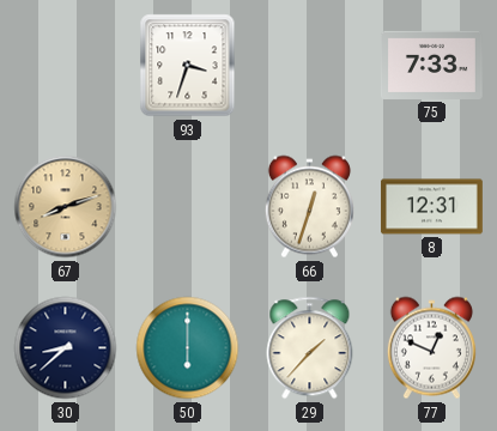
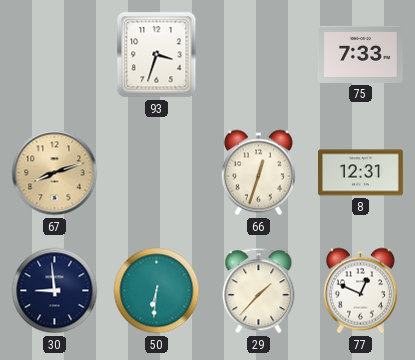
30: 8:38 -> 8:59
50: 6:00 -> 6:31
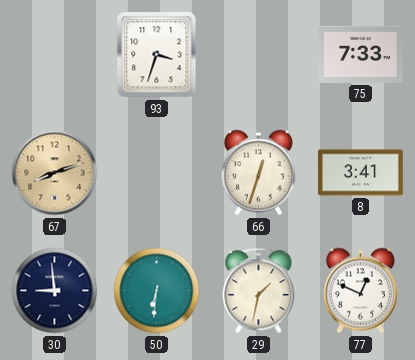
8: 12:31 -> 3:41
29: 1:37 -> 1:32
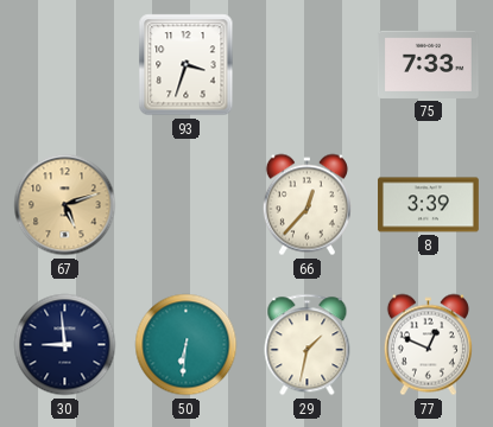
67: 8:12 -> 5:12
66: 12:33 -> 12:37
8: 3:41 -> 3:39
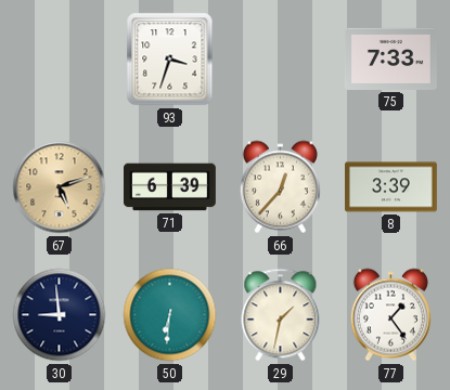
71: none -> 6:39
77: 12:49 -> 1:24
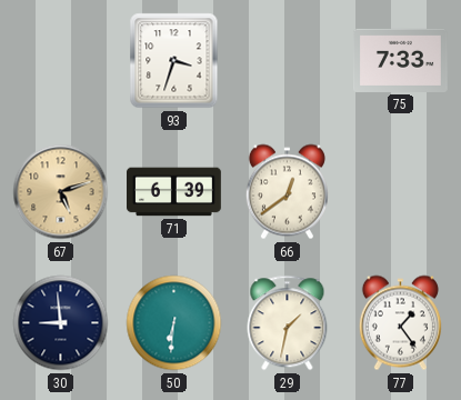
66: 12:37 -> 12:39
8: 3:39 -> none
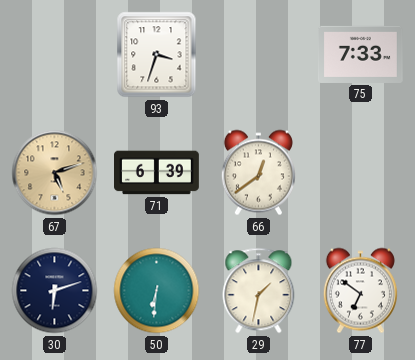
30: 8:59 -> 6:12
77: 1:24 -> 6:51
